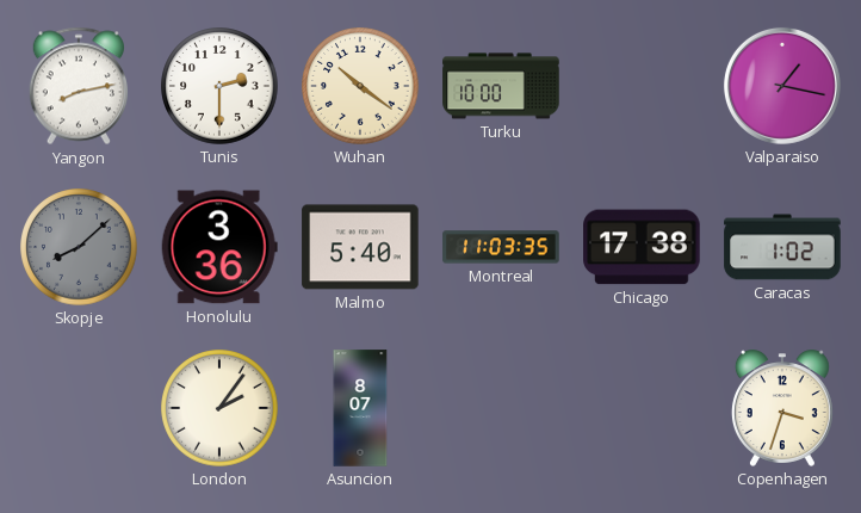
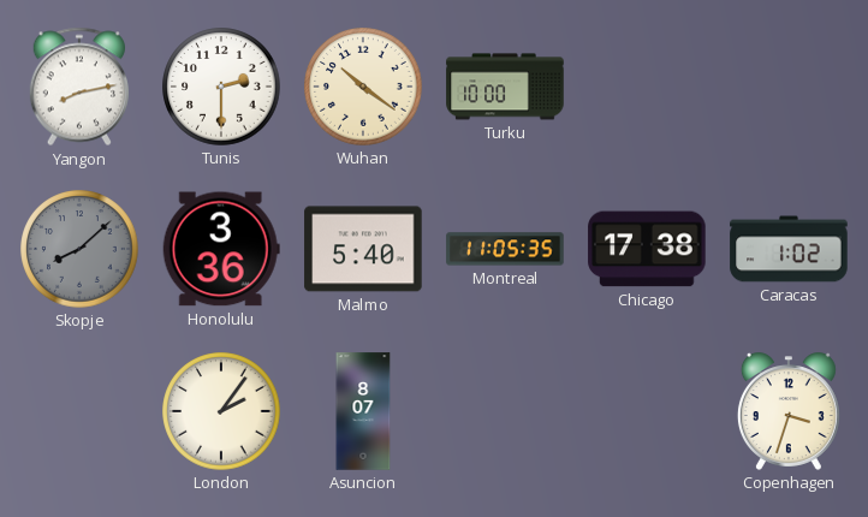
Valparaiso: 1:17 -> none
Montreal: 11:03 -> 11:05
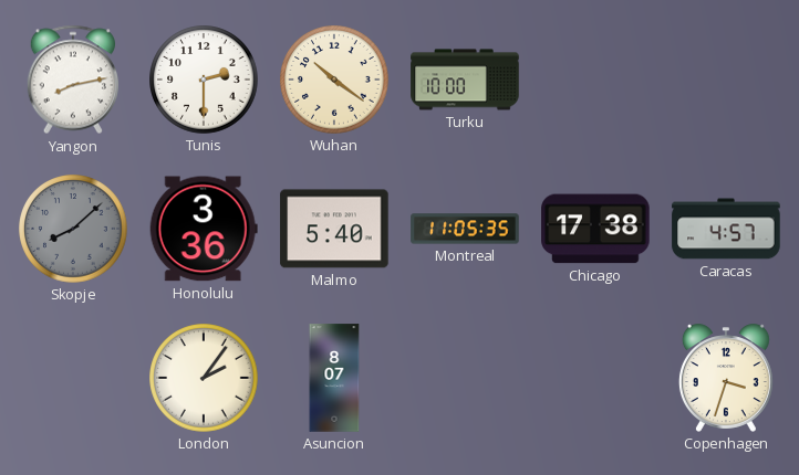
Caracas: 1:02 -> 4:57
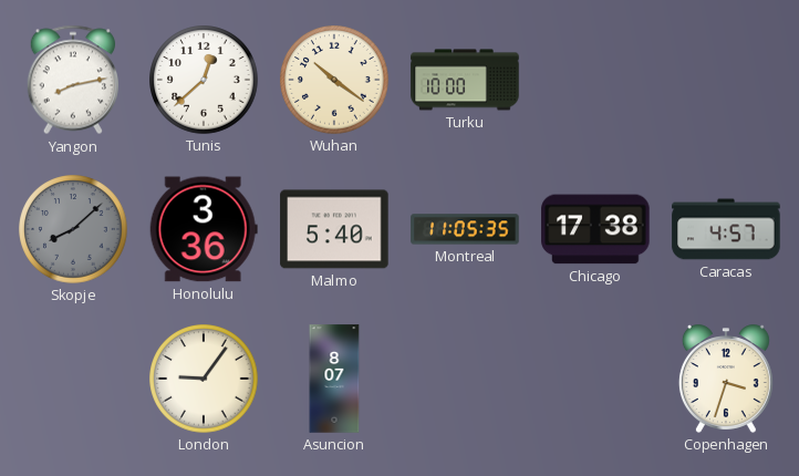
Tunis: 2:30 -> 12:38
London: 2:06 -> 9:06
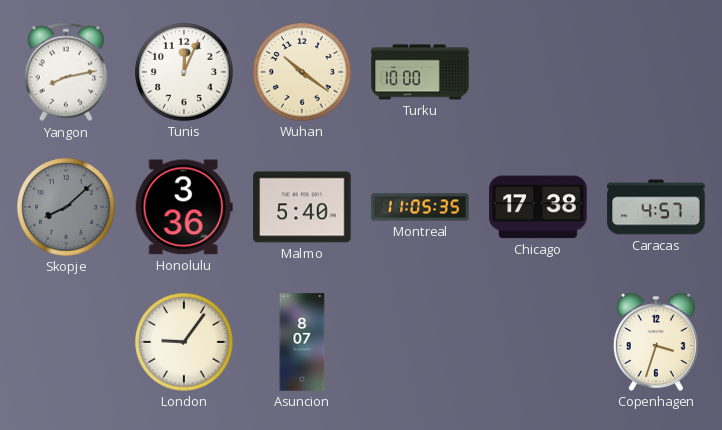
Tunis: 12:38 -> 12:04
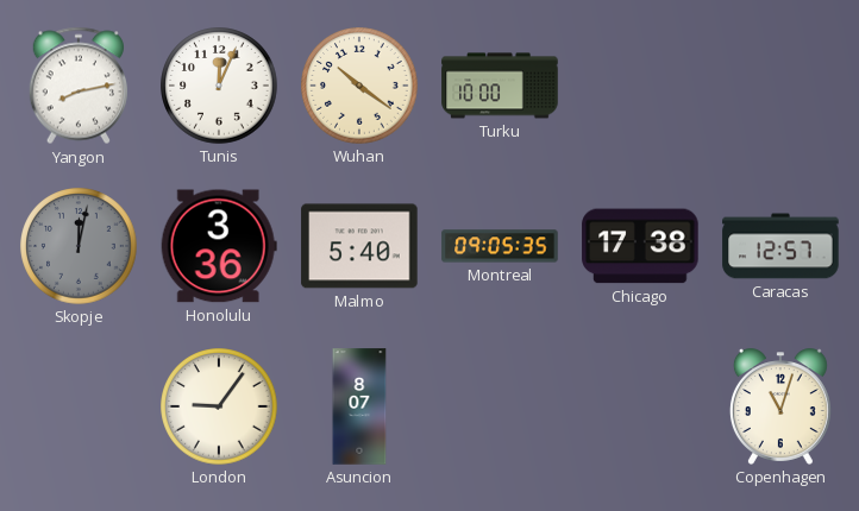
Skopje: 8:08 -> 12:02
Montreal: 11:05 -> 09:05
Caracas: 4:57 -> 12:57
Copenhagen: 3:33 -> 11:03
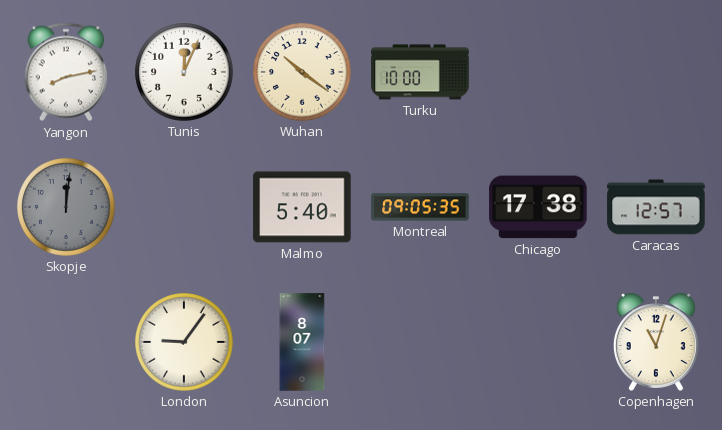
Skopje: 12:02 -> 12:01
Honolulu: 3:36 -> none
